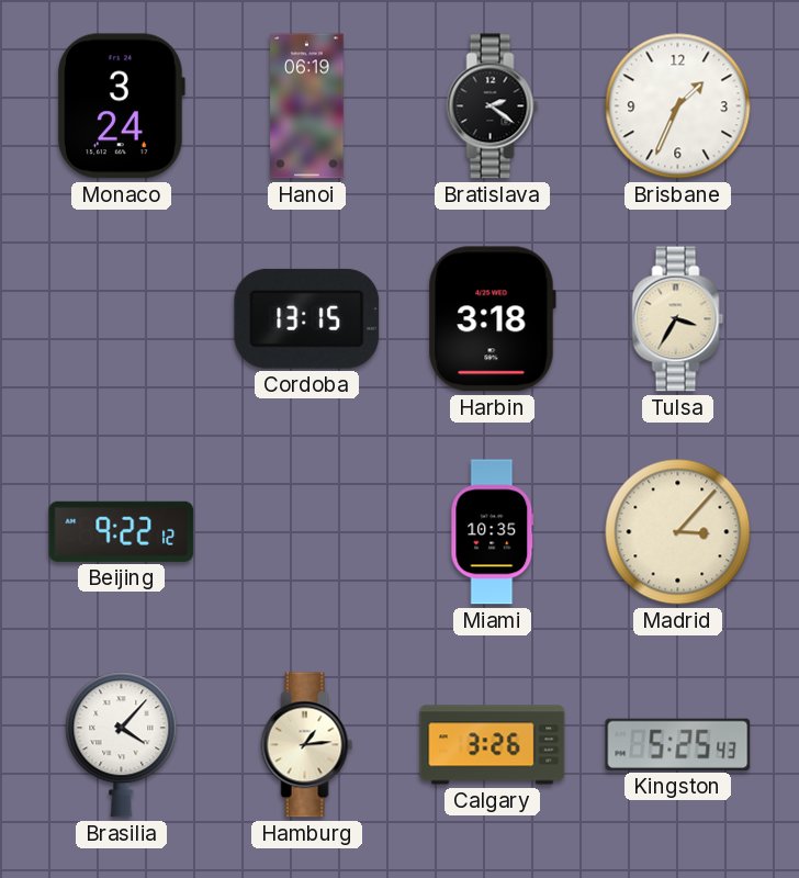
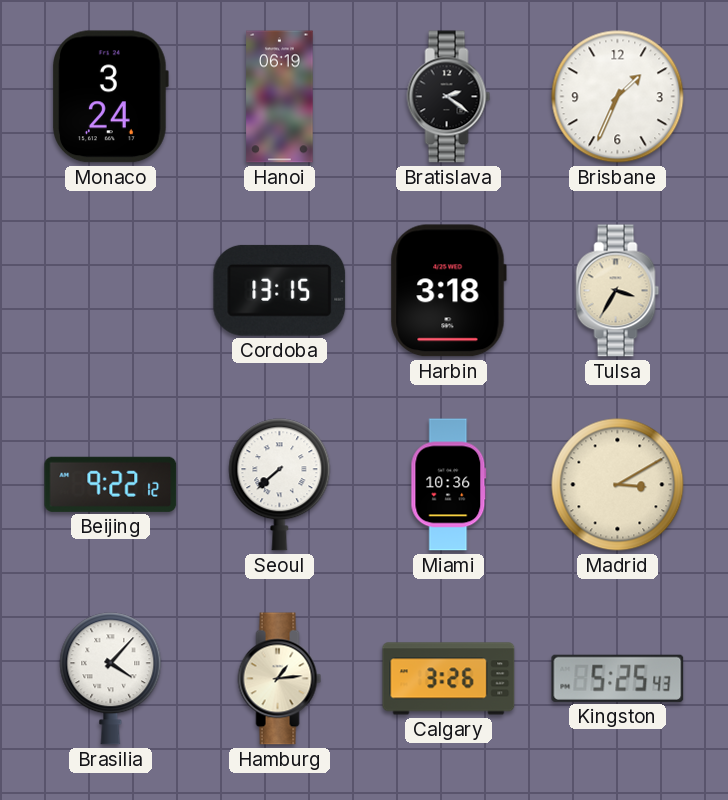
Seoul: none -> 7:38
Miami: 10:35 -> 10:36
Madrid: 3:07 -> 3:10
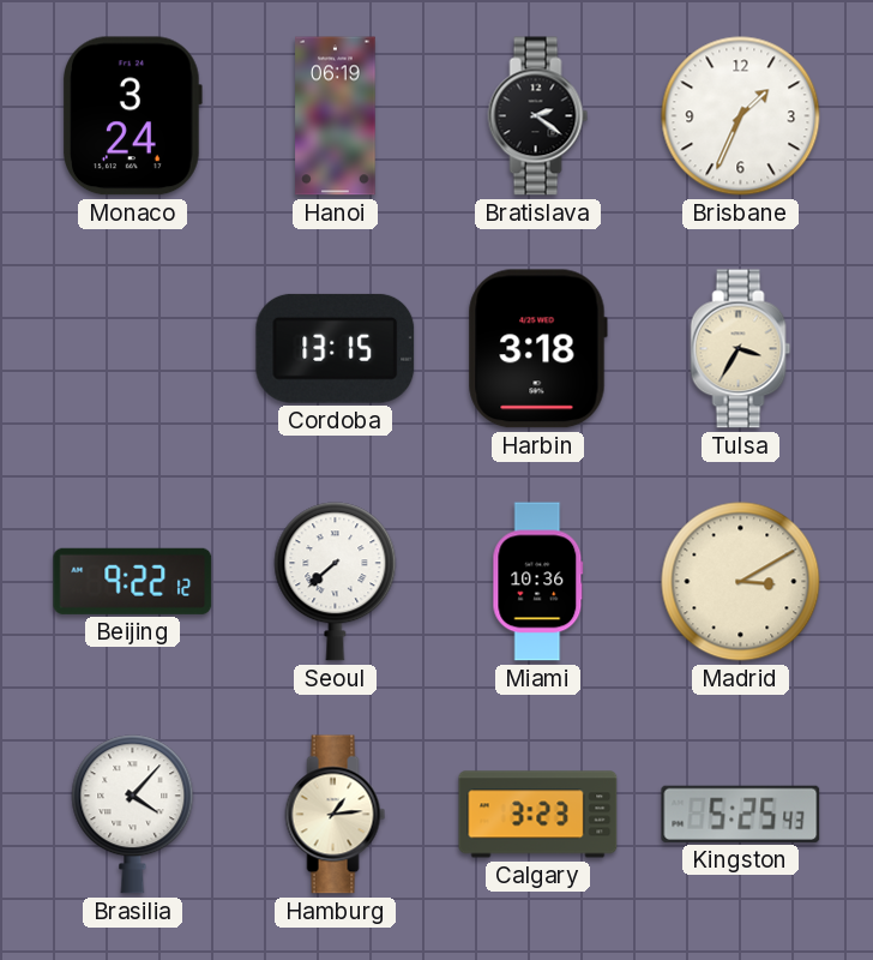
Calgary: 3:26 -> 3:23
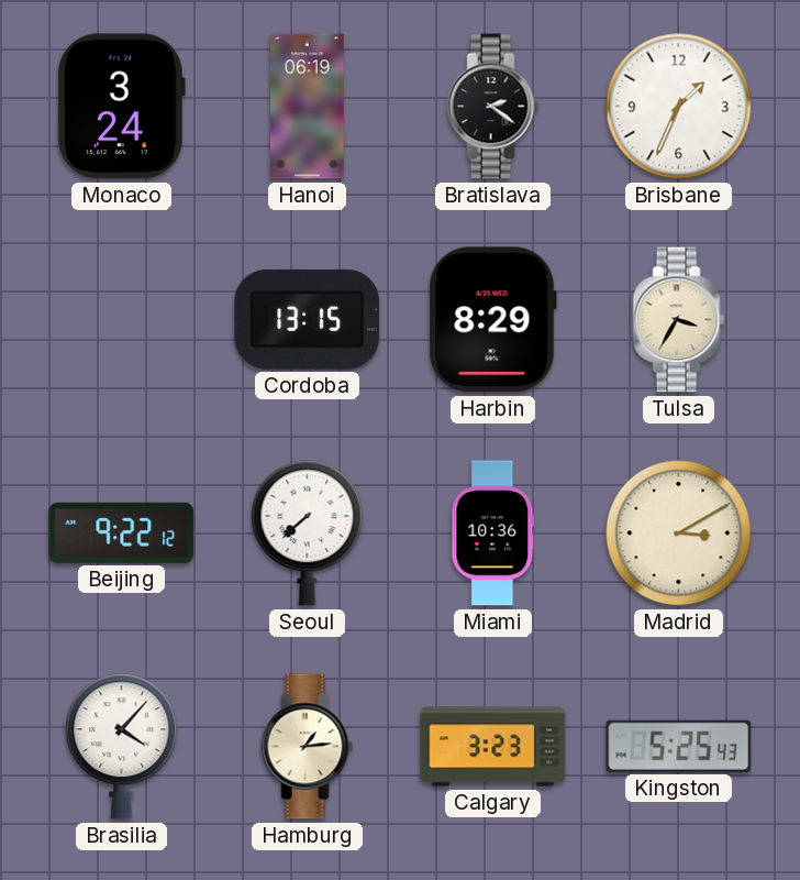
Harbin: 3:18 -> 8:29
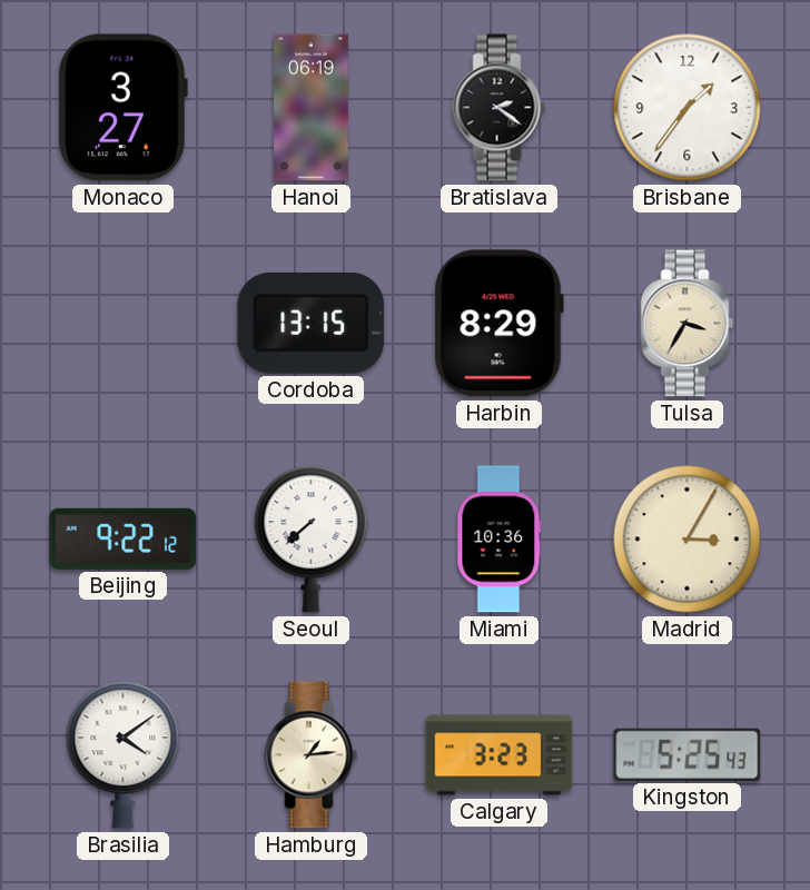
Monaco: 3:24 -> 3:27
Brisbane: 1:34 -> 1:36
Madrid: 3:10 -> 3:05
Brasilia: 4:07 -> 4:09
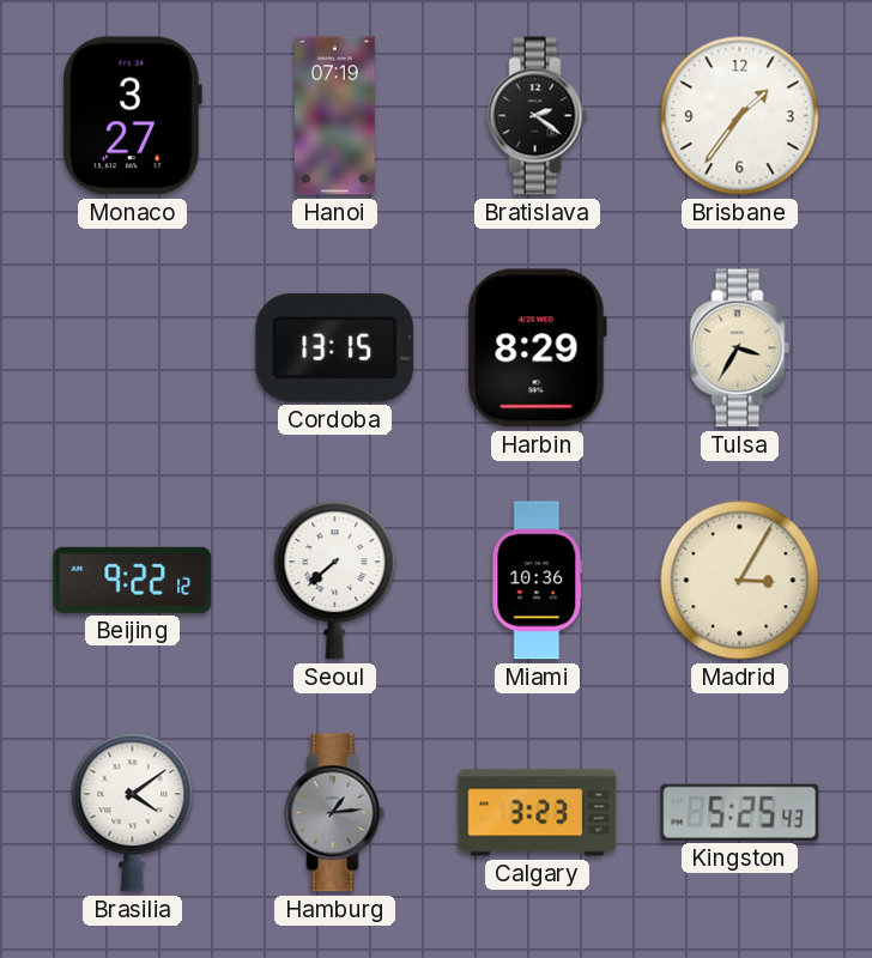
Hanoi: 06:19 -> 07:19
Hamburg dial: cream -> grey
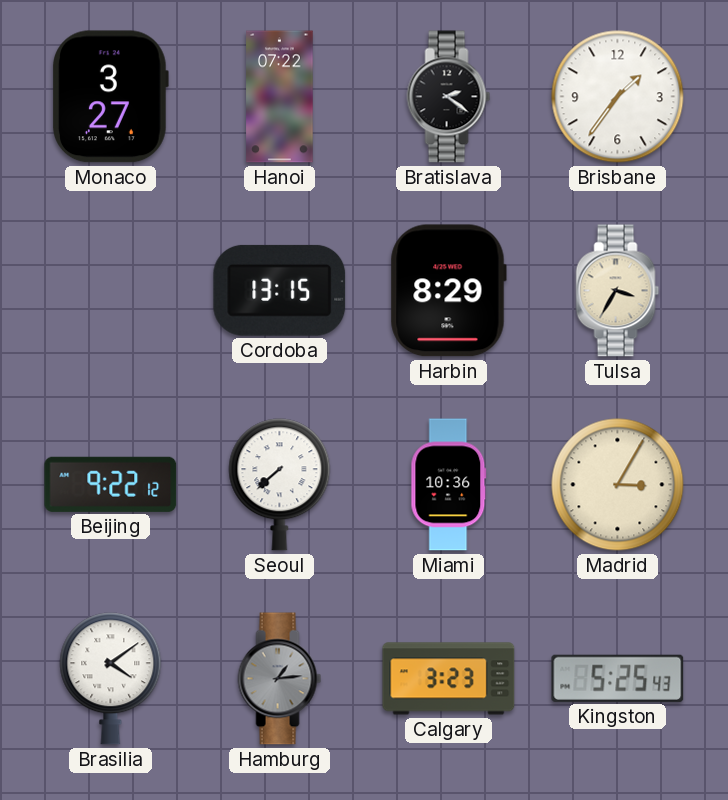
Hanoi: 07:19 -> 07:22
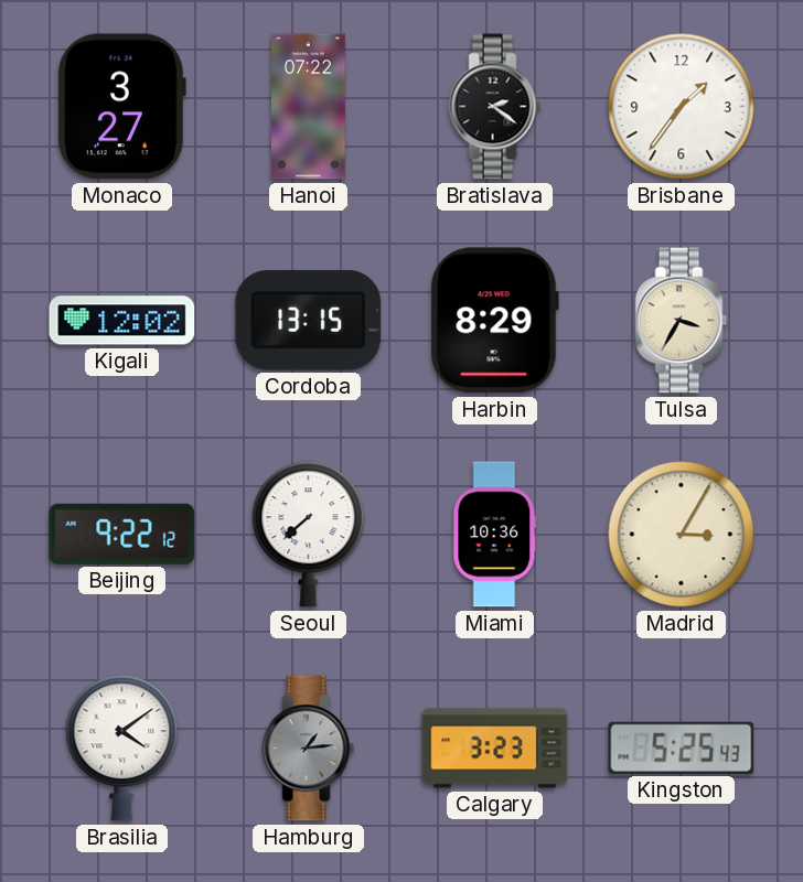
Kigali: none -> 12:02
